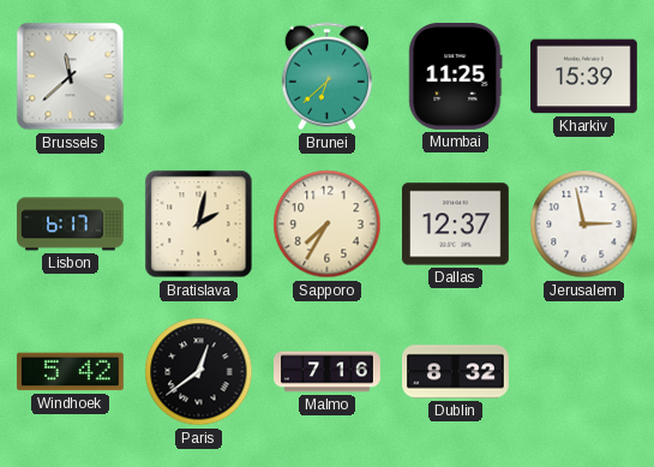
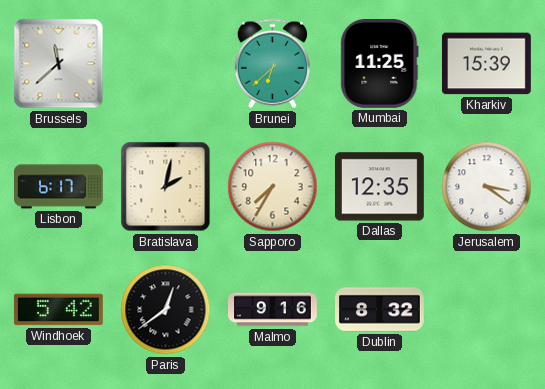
Dallas: 12:37 -> 12:35
Jerusalem: 2:58 -> 3:21
Malmo: 7:16 -> 9:16
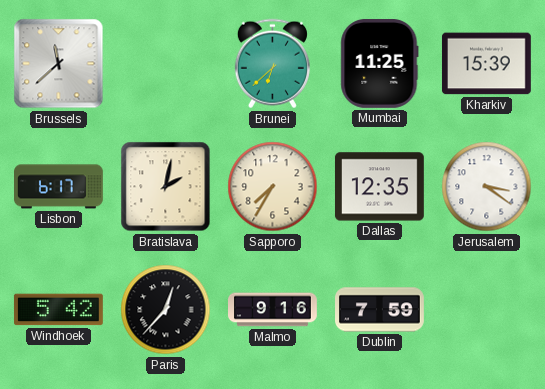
Paris: 12:39 -> 12:37
Dublin: 8:32 -> 7:59
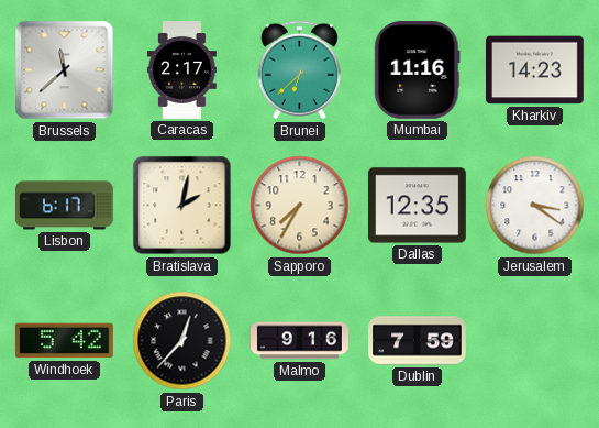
Caracas: none -> 2:17
Mumbai: 11:25 -> 11:16
Kharkiv: 15:39 -> 14:23
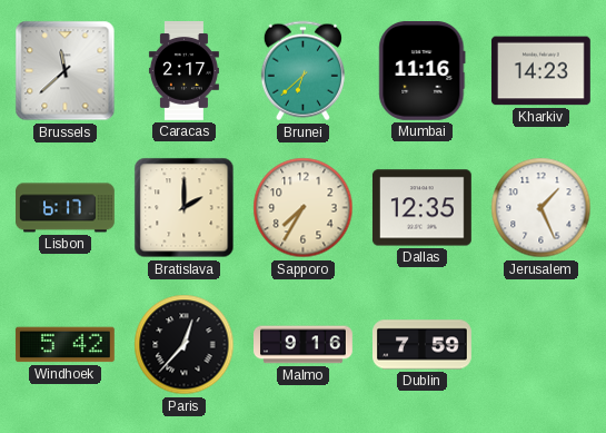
Bratislava: 2:02 -> 2:00
Jerusalem: 3:21 -> 1:26
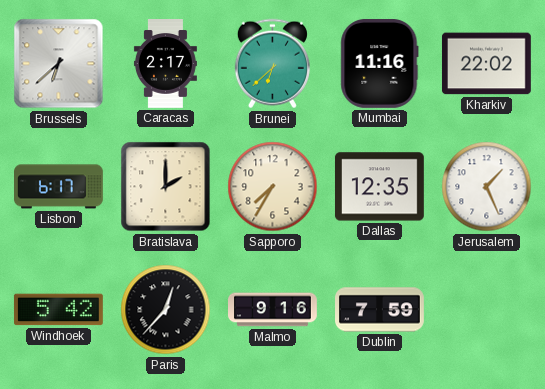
Brussels: 11:38 -> 6:38
Kharkiv: 14:23 -> 22:02
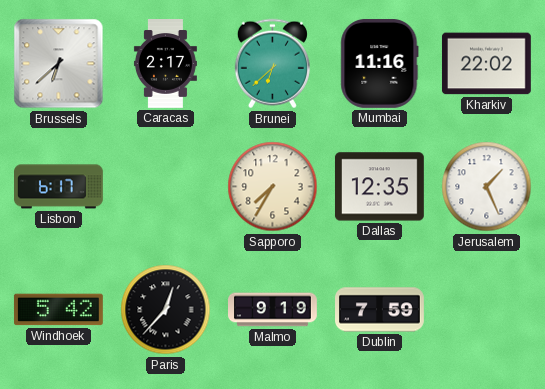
Bratislava: 2:00 -> none
Malmo: 9:16 -> 9:19
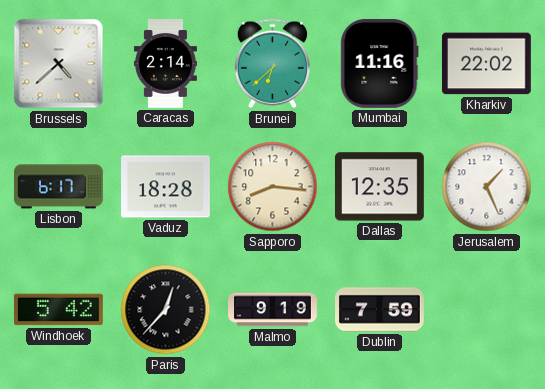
Brussels: 6:38 -> 4:38
Caracas: 2:17 -> 2:14
Vaduz: none -> 18:28
Sapporo: 7:35 -> 8:16
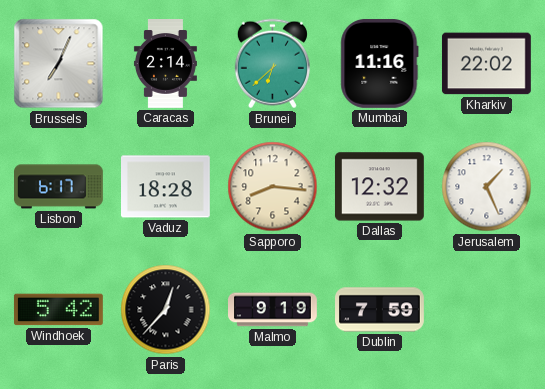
Brussels: 4:38 -> 7:04
Dallas: 12:35 -> 12:32
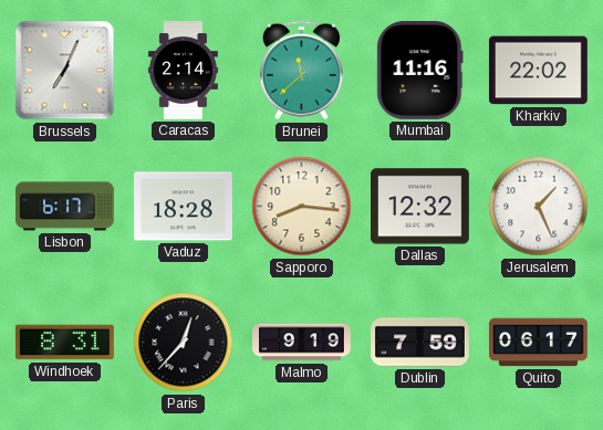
Brunei: 6:38 -> 11:38
Windhoek: 5:42 -> 8:31
Quito: none -> 06:17
